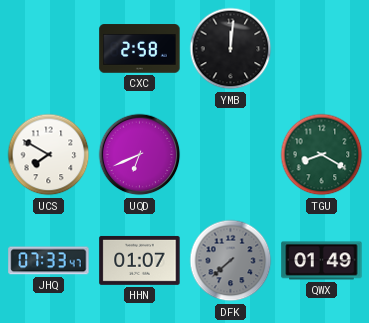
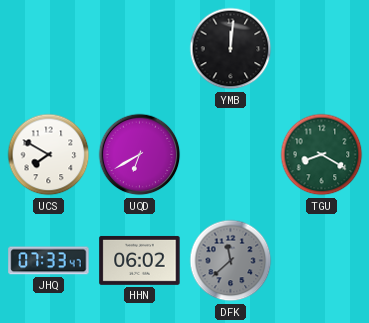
CXC: 2:58 -> none
UQD: 6:41 -> 6:40
HHN: 01:07 -> 06:02
DFK: 7:38 -> 11:38
QWX: 01:49 -> none
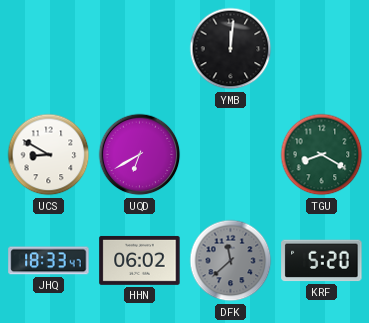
UCS: 7:50 -> 8:50
JHQ: 07:33 -> 18:33
KRF: none -> 5:20
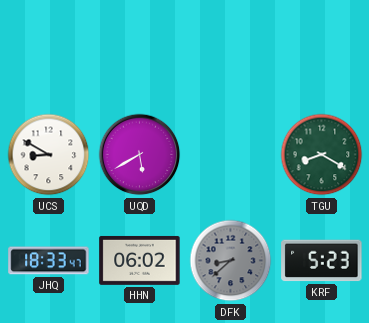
YMB: 12:01 -> none
UQD: 6:40 -> 5:40
DFK: 11:38 -> 8:38
KRF: 5:20 -> 5:23
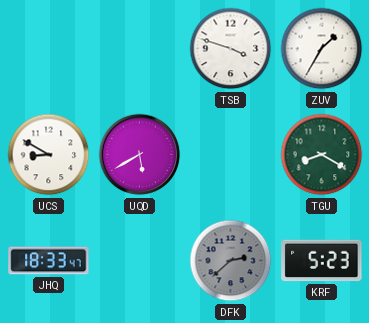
TSB: none -> 3:48
ZUV: none -> 1:35
HHN: 06:02 -> none
DFK: 8:38 -> 2:38
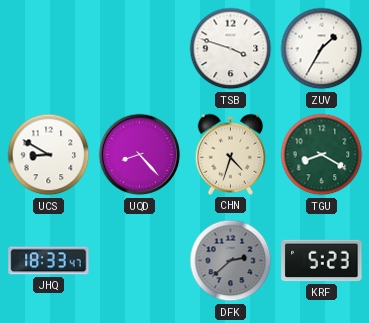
UQD: 5:40 -> 8:23
CHN: none -> 4:33
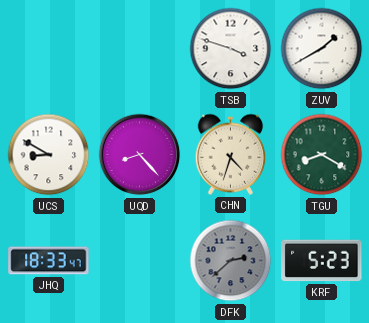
ZUV: 1:35 -> 1:40
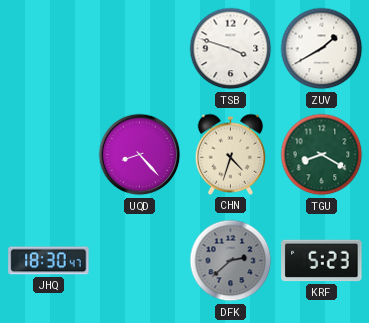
UCS: 8:50 -> none
JHQ: 18:33 -> 18:30
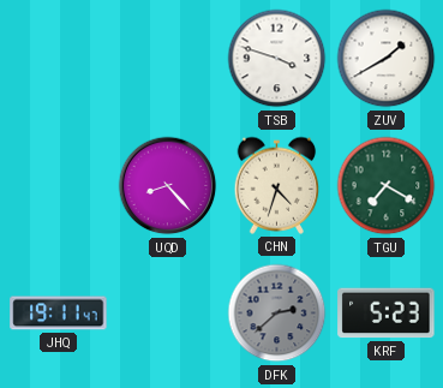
TGU: 8:20 -> 7:20
JHQ: 18:30 -> 19:11
